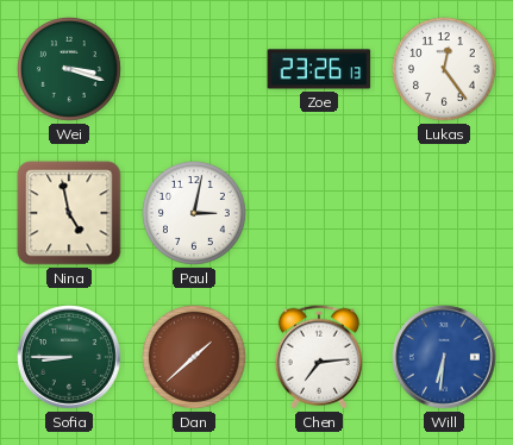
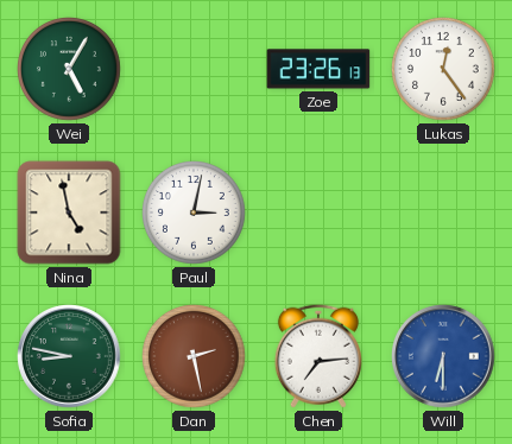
Wei: 3:18 -> 5:05
Sofia: 8:45 -> 8:47
Dan: 1:38 -> 2:28
Will: 6:31 -> 6:30
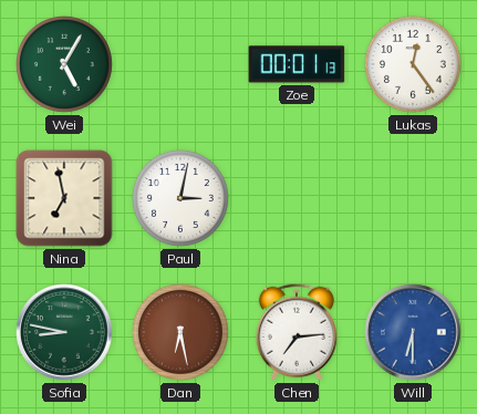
Zoe: 23:26 -> 00:01
Nina: 4:58 -> 6:58
Dan: 2:28 -> 6:28
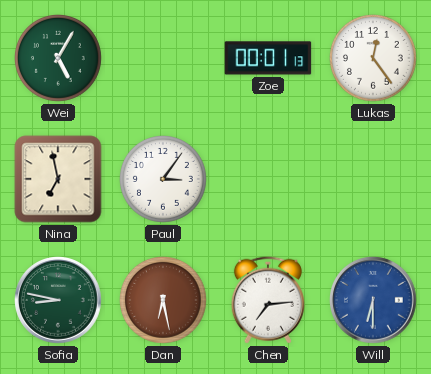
Paul: 3:02 -> 3:06
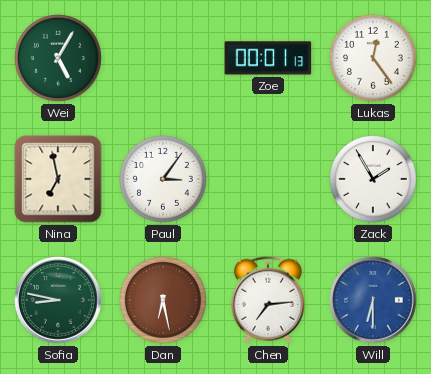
Zack: none -> 1:55
